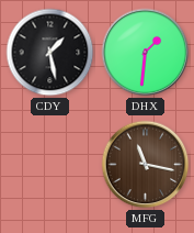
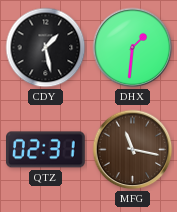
QTZ: none -> 02:31
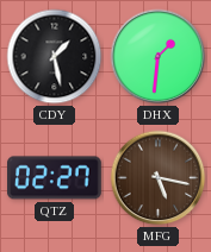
QTZ: 02:31 -> 02:27
MFG: 11:17 -> 5:17
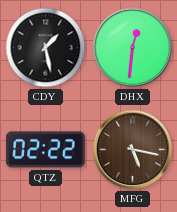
DHX: 1:31 -> 12:31
QTZ: 02:27 -> 02:22
